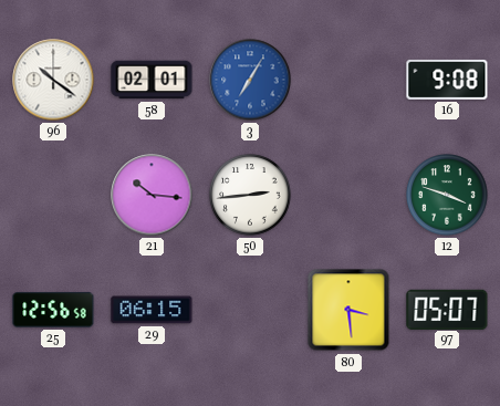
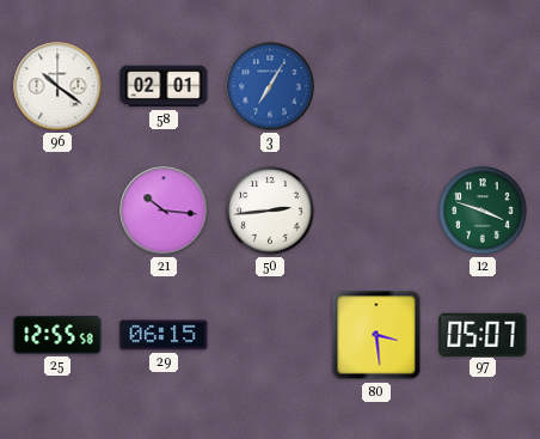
16: 9:08 -> none
25: 12:56 -> 12:55
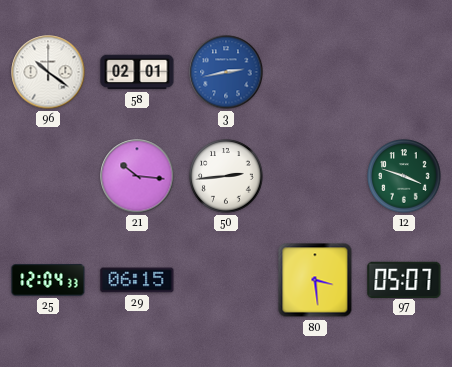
3: 7:05 -> 2:43
25: 12:55 -> 12:04
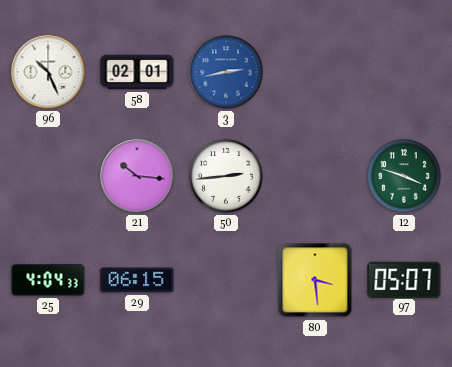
96: 10:21 -> 10:26
25: 12:04 -> 4:04
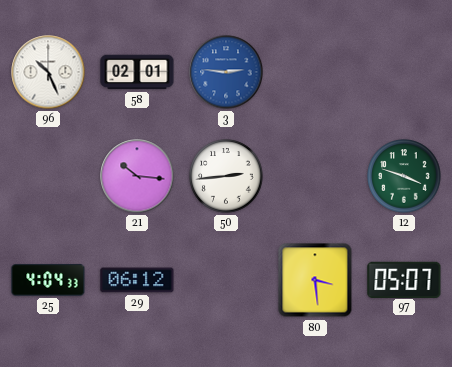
3: 2:43 -> 2:46
29: 06:15 -> 06:12
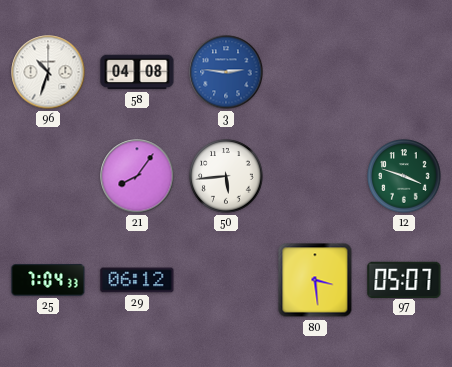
96: 10:26 -> 10:33
58: 02:01 -> 04:08
21: 10:16 -> 8:06
50: 2:44 -> 5:44
25: 4:04 -> 7:04
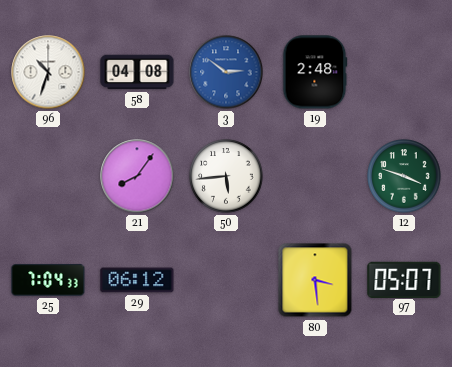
3: 2:46 -> 2:51
19: none -> 2:48
